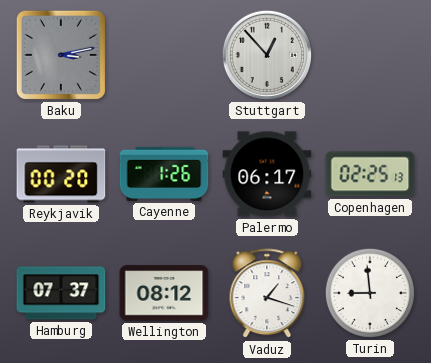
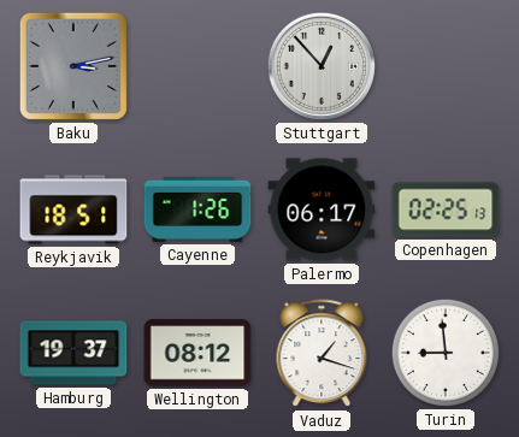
Reykjavik: 00:20 -> 18:51
Hamburg: 07:37 -> 19:37
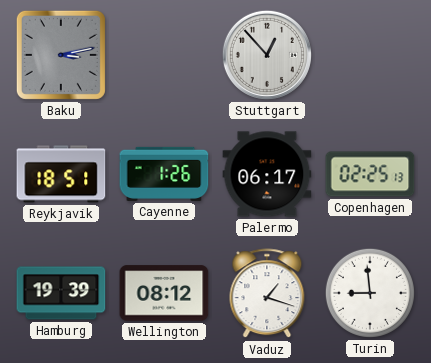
Hamburg: 19:37 -> 19:39
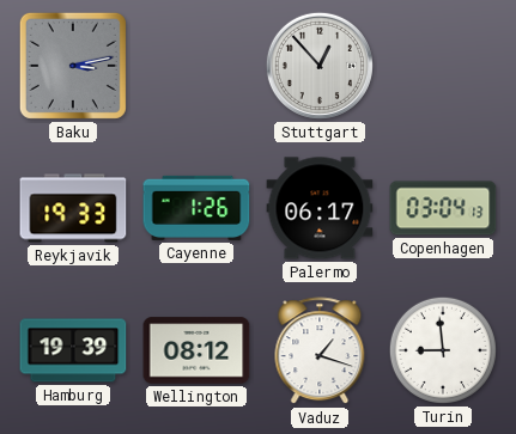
Reykjavik: 18:51 -> 19:33
Copenhagen: 02:25 -> 03:04
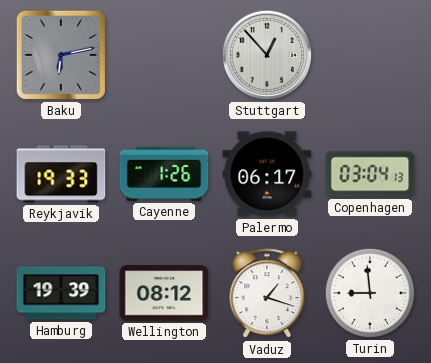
Baku: 3:13 -> 6:13
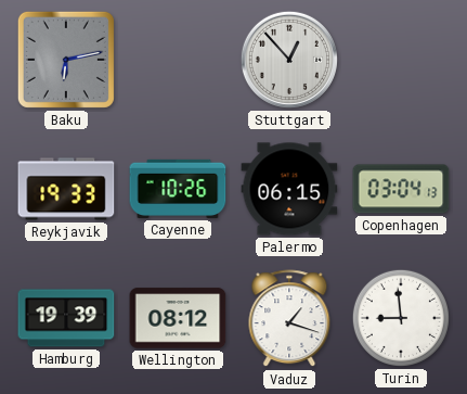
Cayenne: 1:26 -> 10:26
Palermo: 06:17 -> 06:15
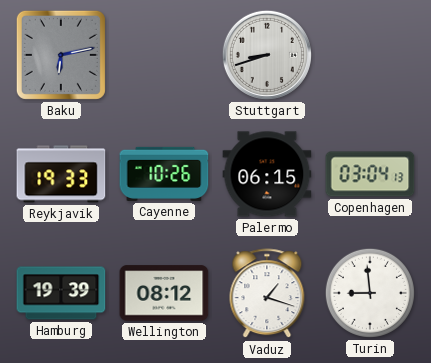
Stuttgart: 12:53 -> 8:42
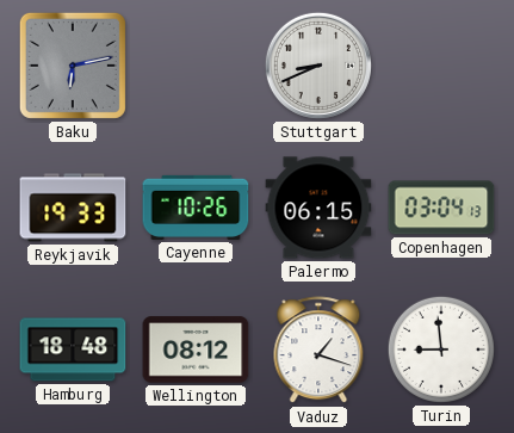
Stuttgart: 8:42 -> 8:41
Hamburg: 19:39 -> 18:48
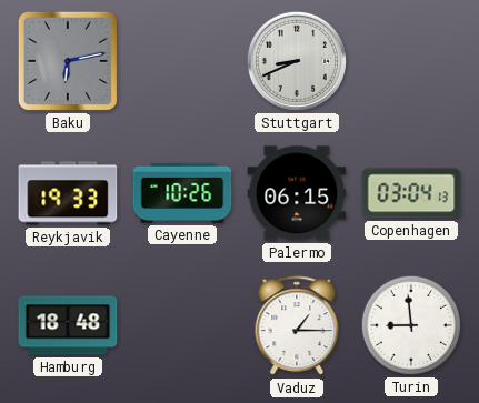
Wellington: 08:12 -> none
Vaduz: 1:18 -> 1:15
